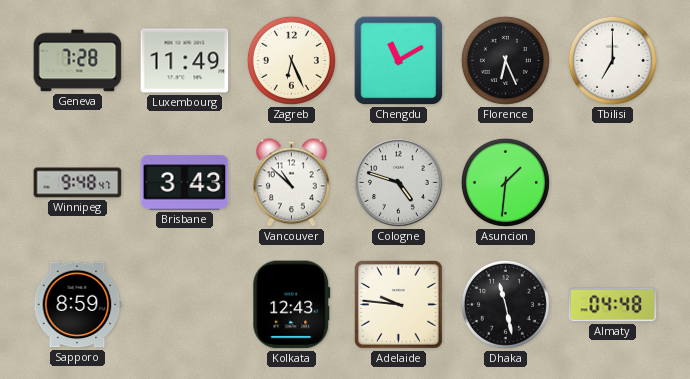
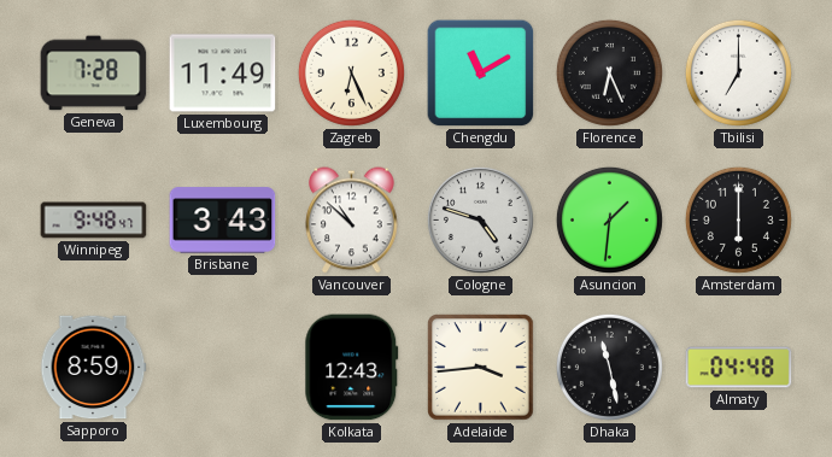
Amsterdam: none -> 6:00
Adelaide: 9:46 -> 3:44
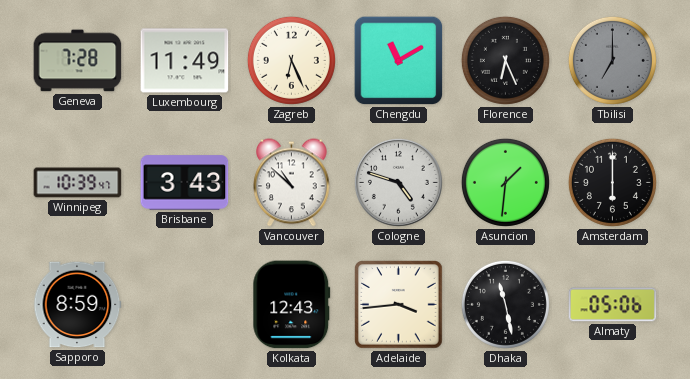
Tbilisi dial: white -> grey
Winnipeg: 9:48 -> 10:39
Almaty: 04:48 -> 05:06
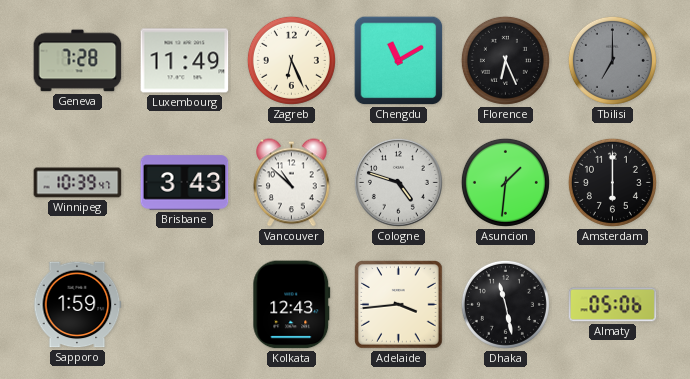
Sapporo: 8:59 -> 1:59
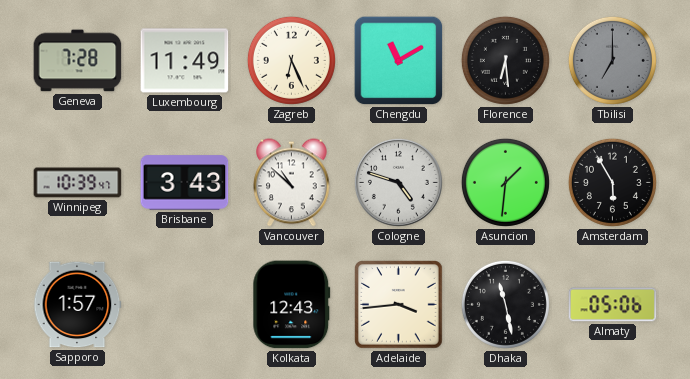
Florence: 6:26 -> 6:29
Amsterdam: 6:00 -> 5:55
Sapporo: 1:59 -> 1:57
